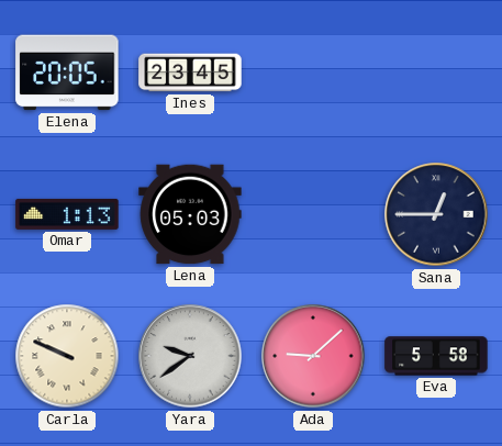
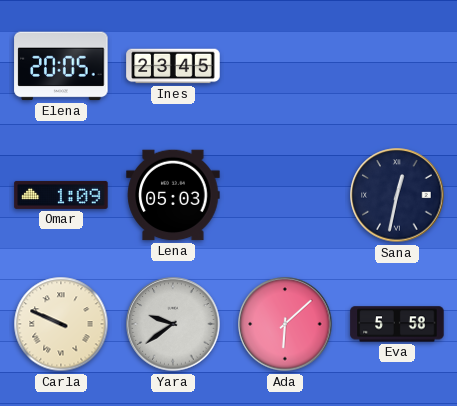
Omar: 1:13 -> 1:09
Sana: 12:45 -> 12:32
Ada: 9:08 -> 6:08
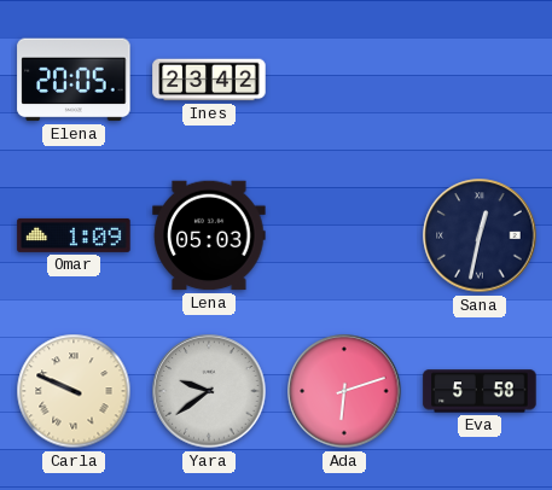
Ines: 23:45 -> 23:42
Ada: 6:08 -> 6:12
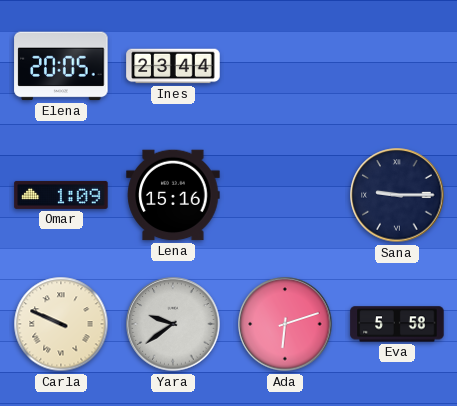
Ines: 23:42 -> 23:44
Lena: 05:03 -> 15:16
Sana: 12:32 -> 9:15
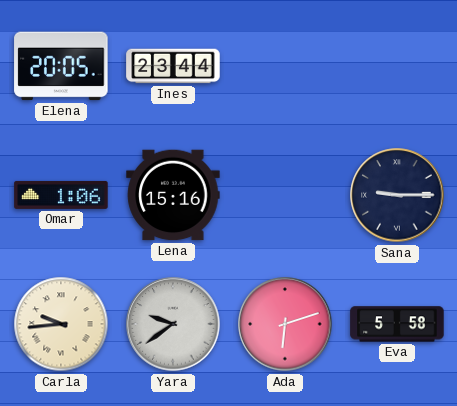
Omar: 1:09 -> 1:06
Carla: 9:49 -> 9:44
